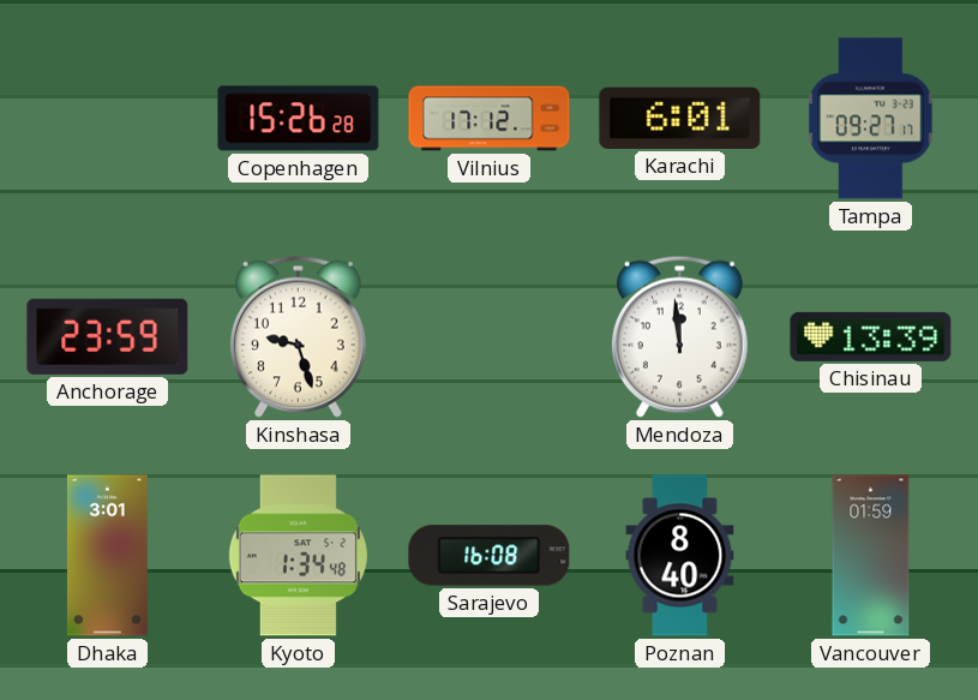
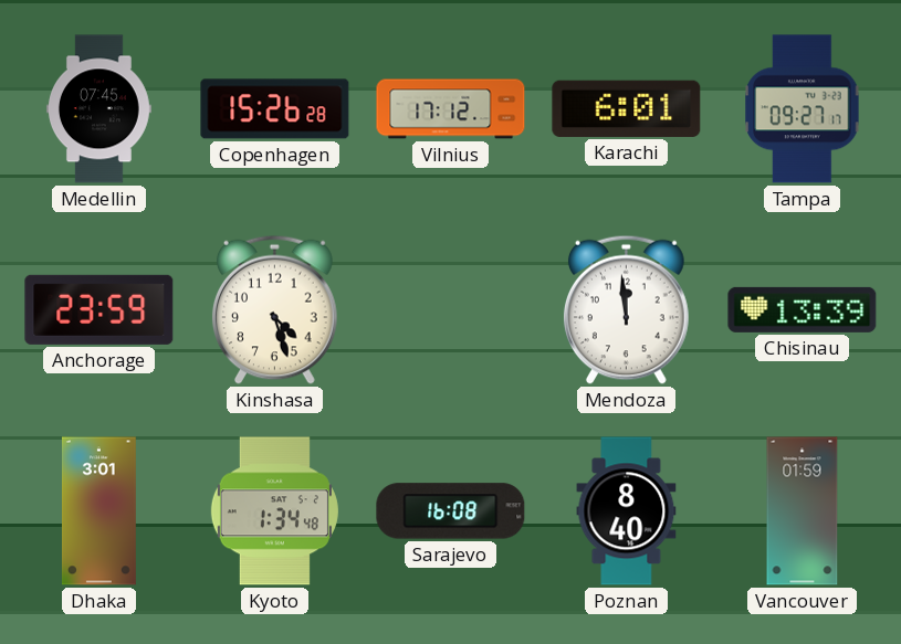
Medellin: none -> 07:45
Kinshasa: 9:27 -> 4:27
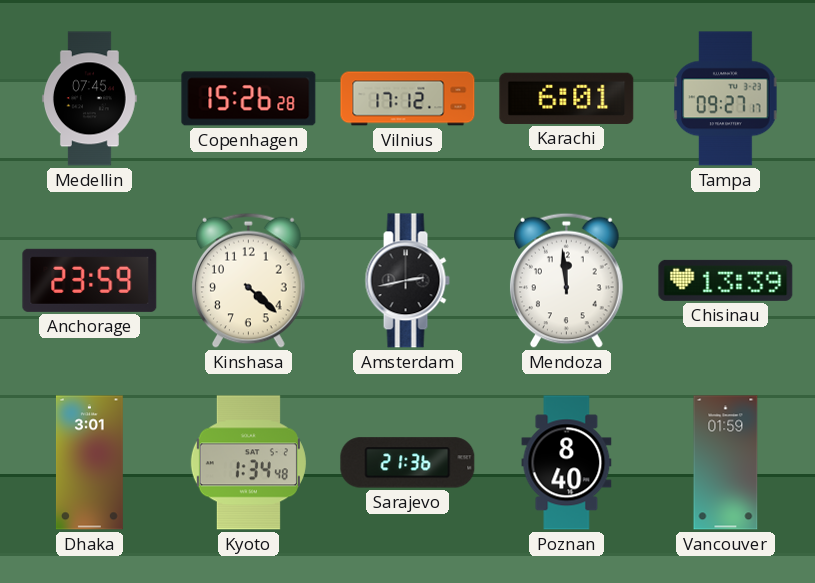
Kinshasa: 4:27 -> 4:22
Amsterdam: none -> 2:43
Sarajevo: 16:08 -> 21:36
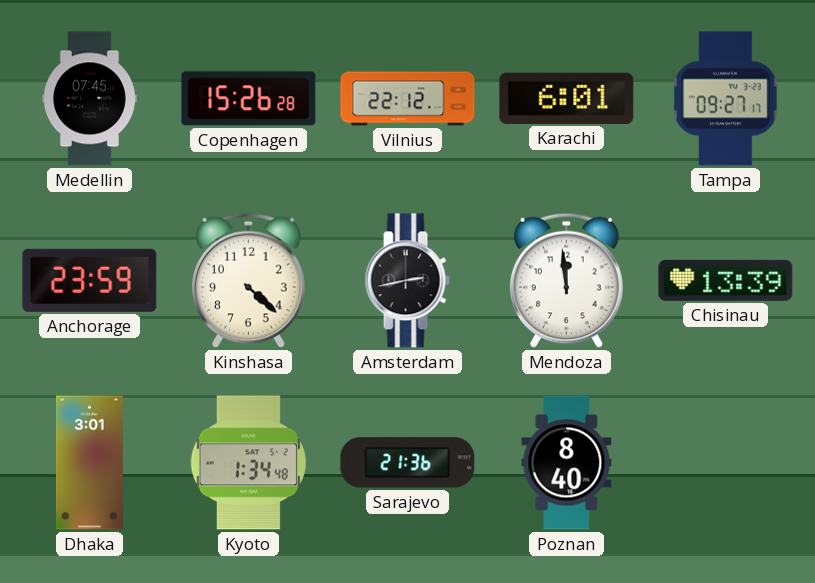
Vilnius: 17:12 -> 22:12
Vancouver: 01:59 -> none
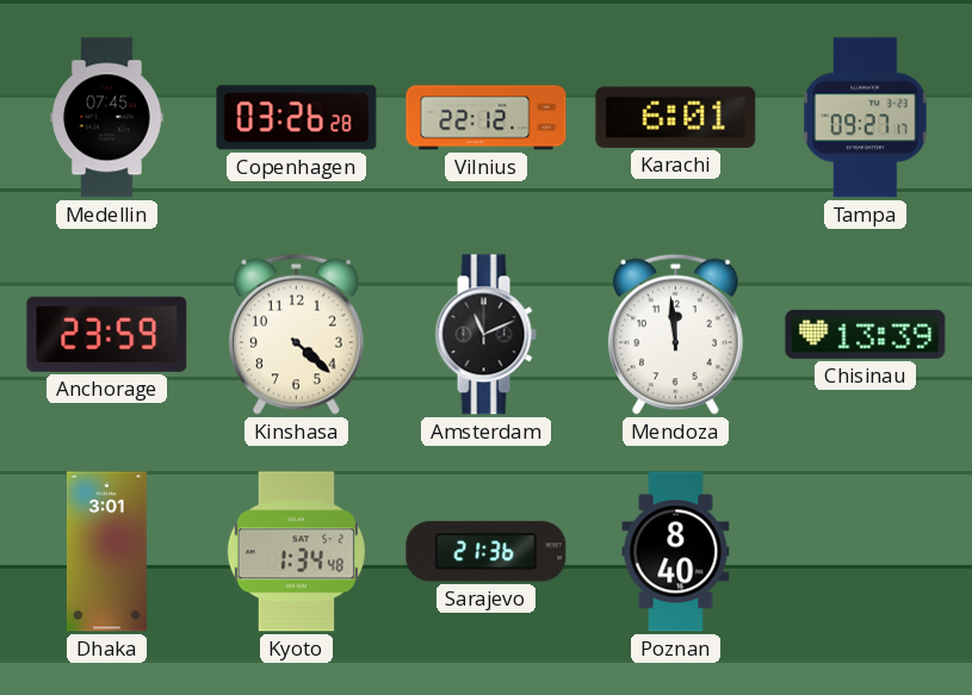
Copenhagen: 15:26 -> 03:26
Amsterdam: 2:43 -> 11:11
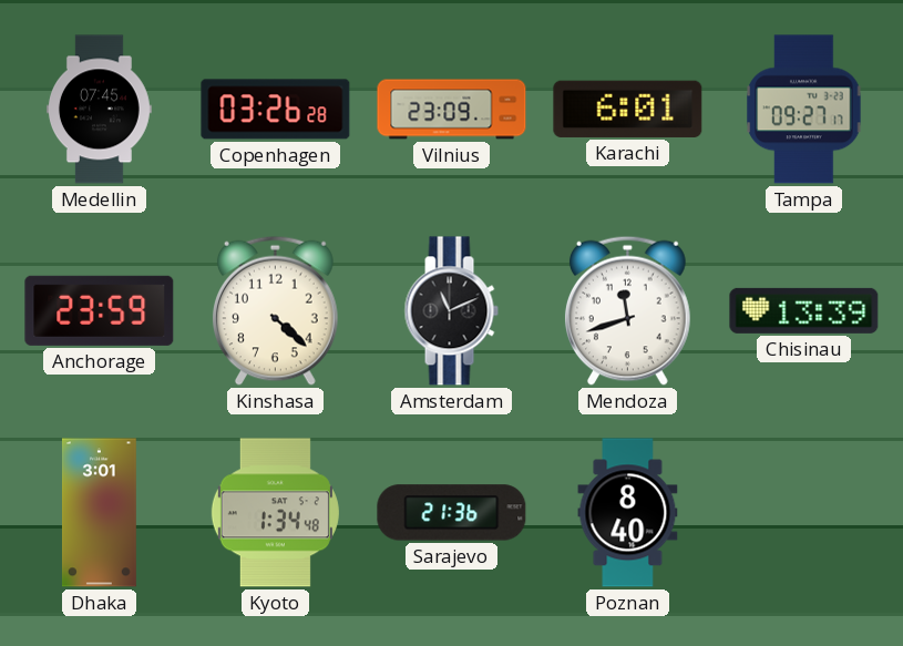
Vilnius: 22:12 -> 23:09
Mendoza: 11:59 -> 11:42
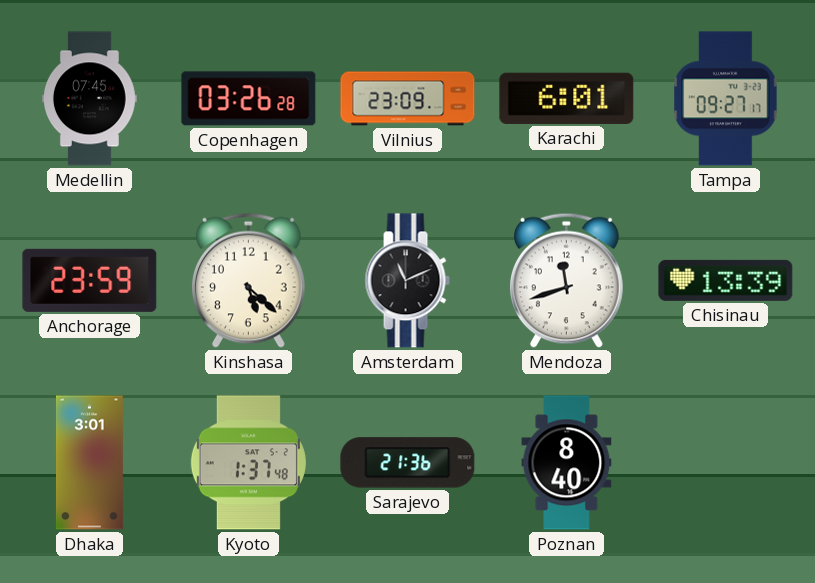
Kinshasa: 4:22 -> 5:22
Kyoto: 1:34 -> 1:37
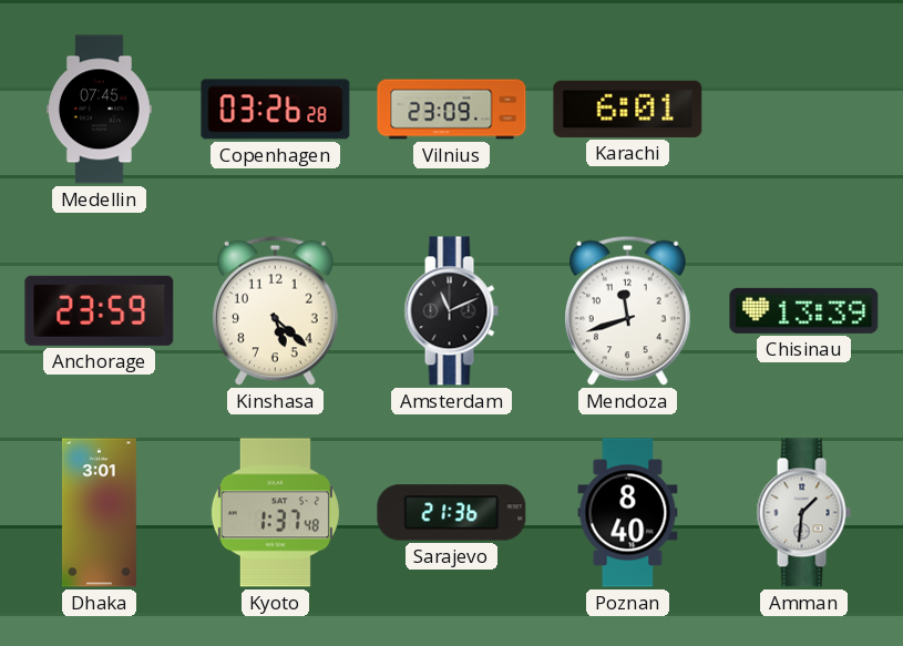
Tampa: 09:27 -> none
Amman: none -> 1:31
